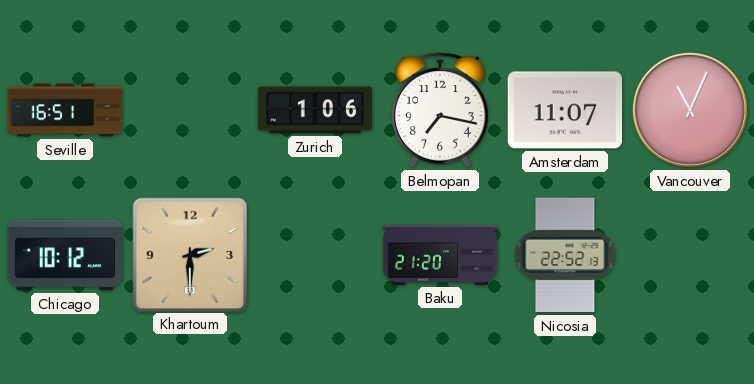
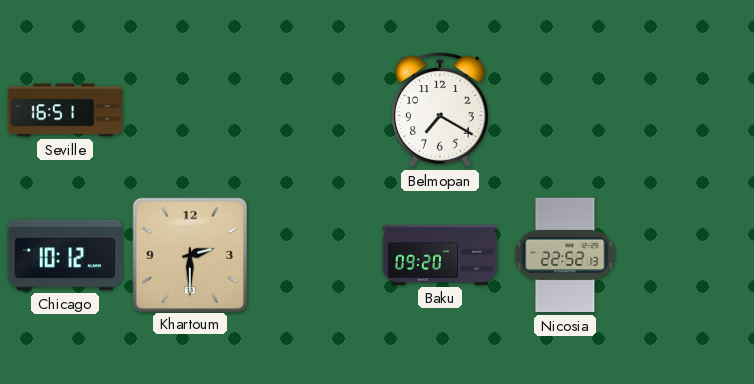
Zurich: 1:06 -> none
Belmopan: 7:17 -> 7:20
Amsterdam: 11:07 -> none
Vancouver: 11:04 -> none
Baku: 21:20 -> 09:20
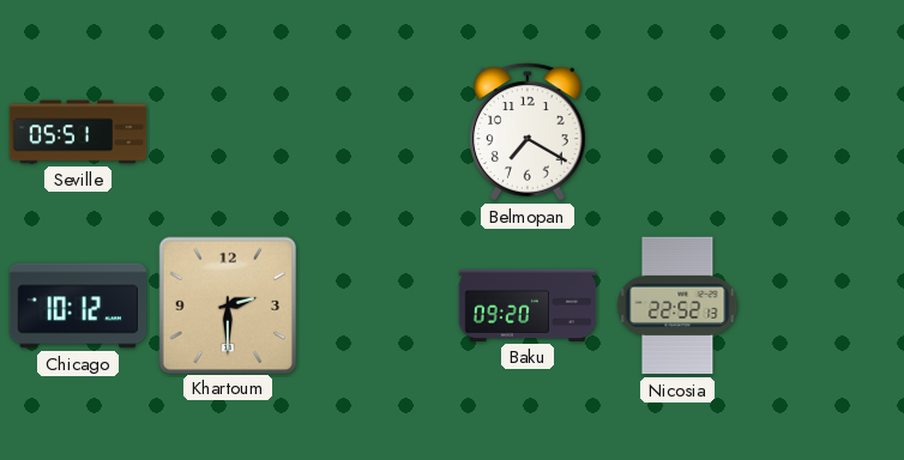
Seville: 16:51 -> 05:51
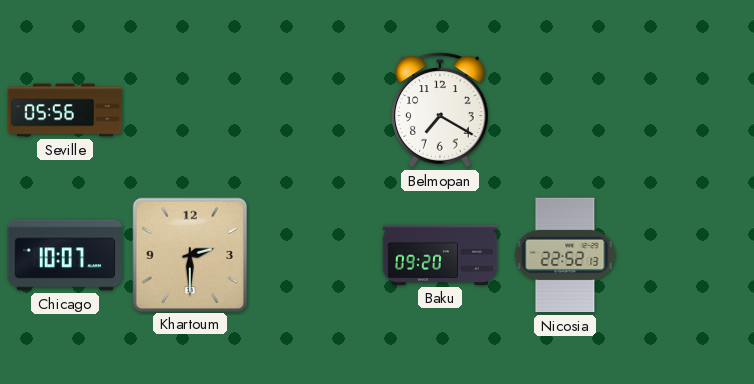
Seville: 05:51 -> 05:56
Chicago: 10:12 -> 10:07
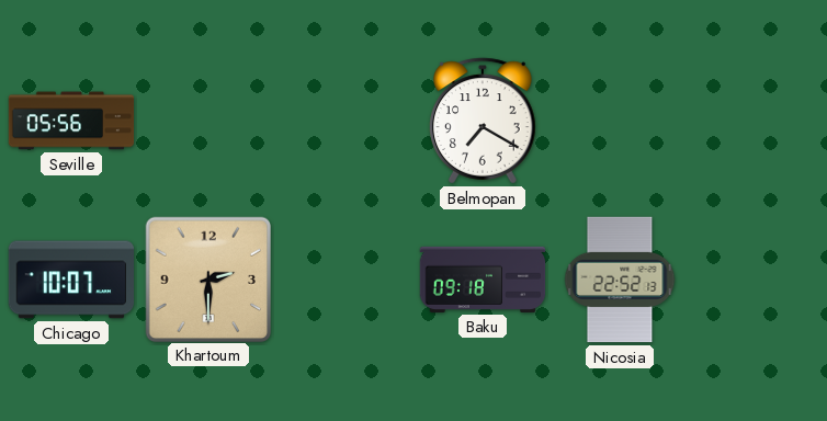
Baku: 09:20 -> 09:18
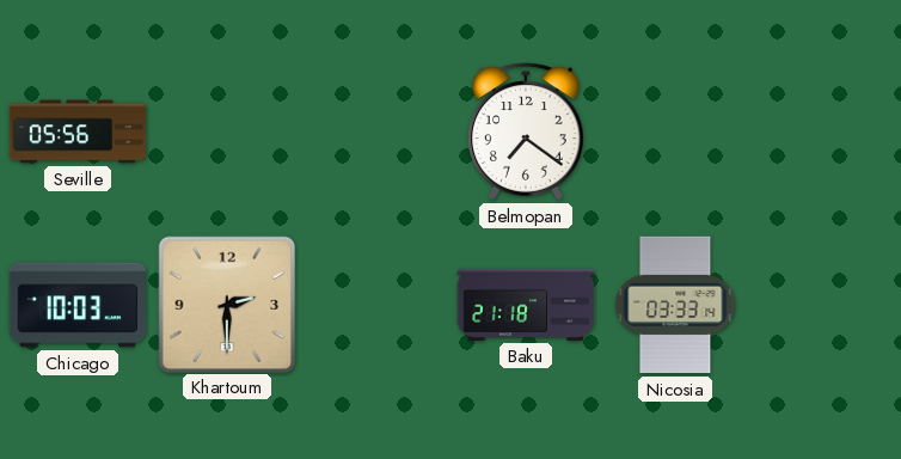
Belmopan: 7:20 -> 7:21
Chicago: 10:07 -> 10:03
Baku: 09:18 -> 21:18
Nicosia: 22:52 -> 03:33
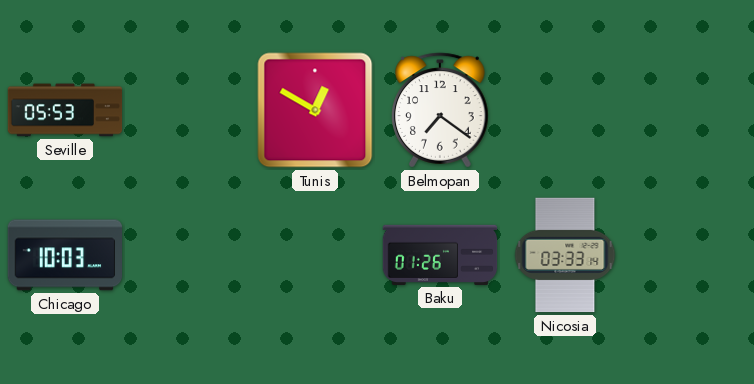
Seville: 05:56 -> 05:53
Tunis: none -> 12:50
Khartoum: 2:30 -> none
Baku: 21:18 -> 01:26
